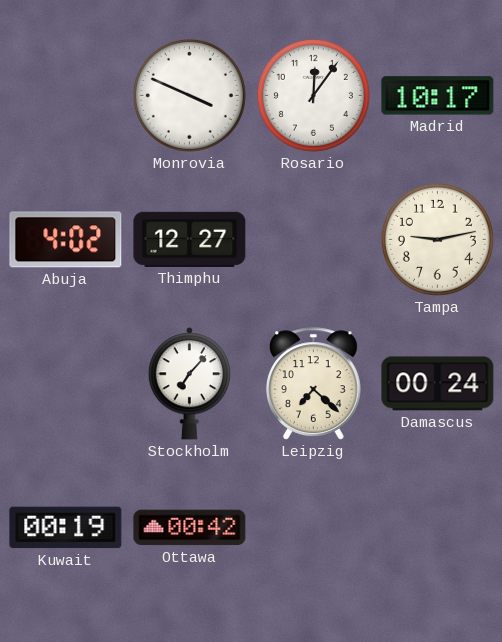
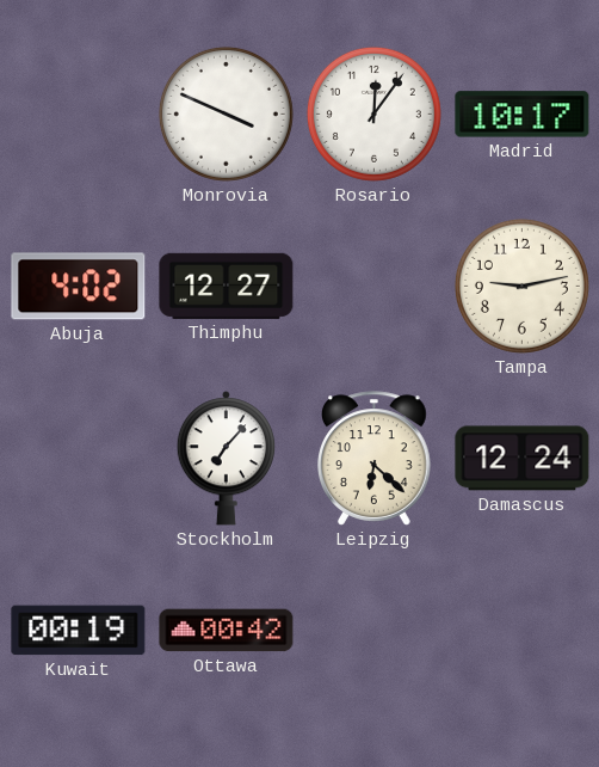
Leipzig: 7:22 -> 6:22
Damascus: 00:24 -> 12:24
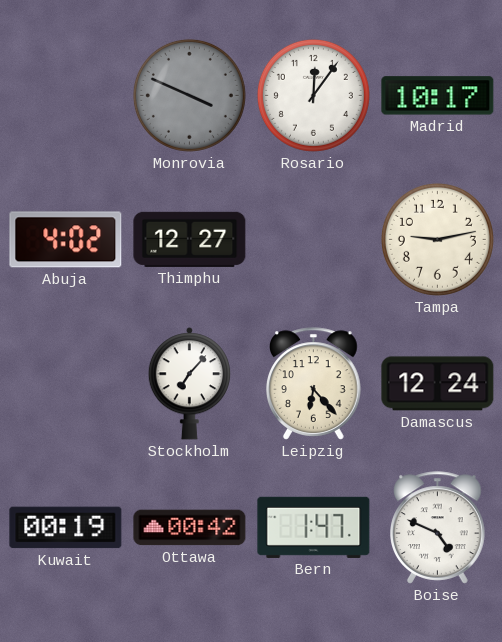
Monrovia dial: white -> grey
Leipzig: 6:22 -> 6:23
Bern: none -> 1:47
Boise: none -> 4:49
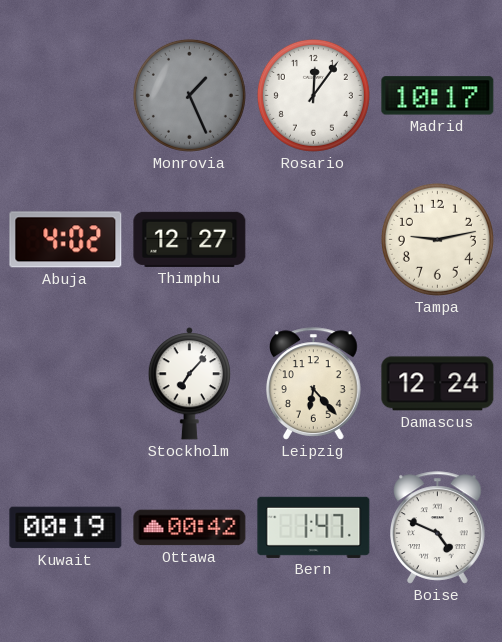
Monrovia: 3:49 -> 1:26
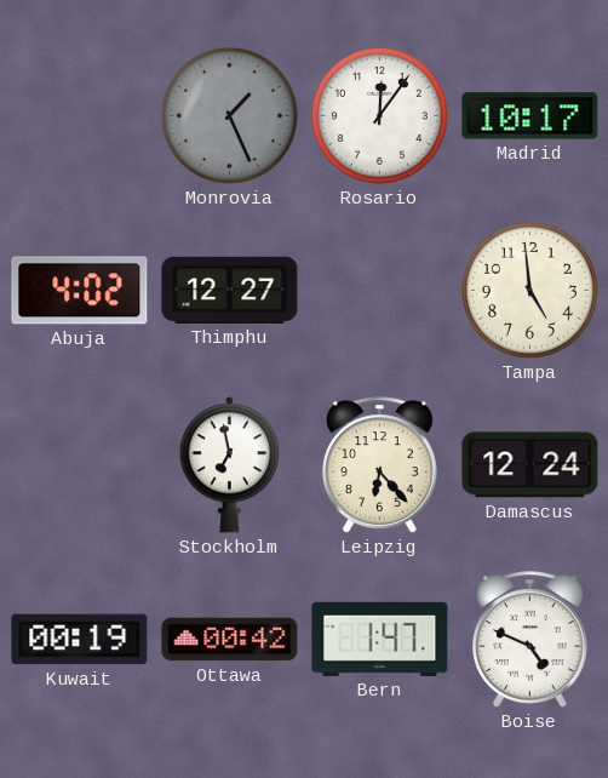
Tampa: 9:13 -> 4:59
Stockholm: 7:07 -> 6:58
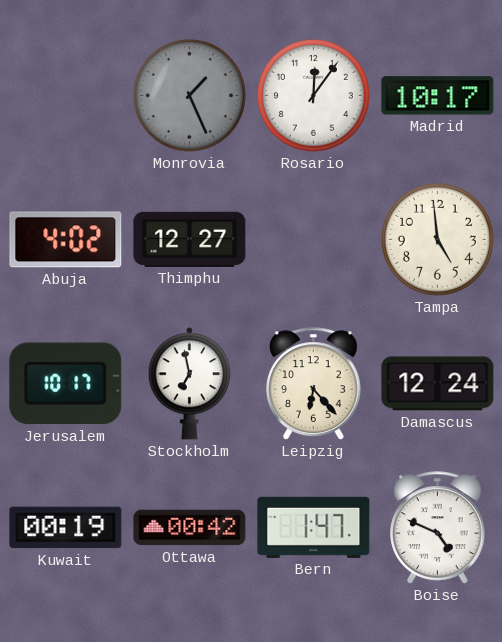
Jerusalem: none -> 10:17
